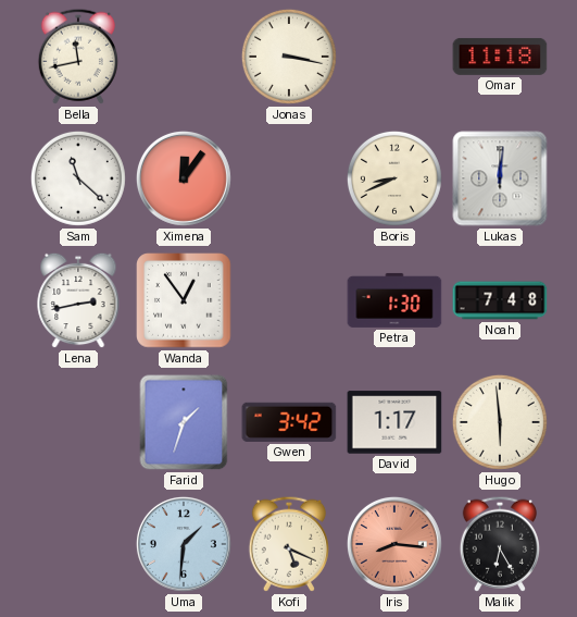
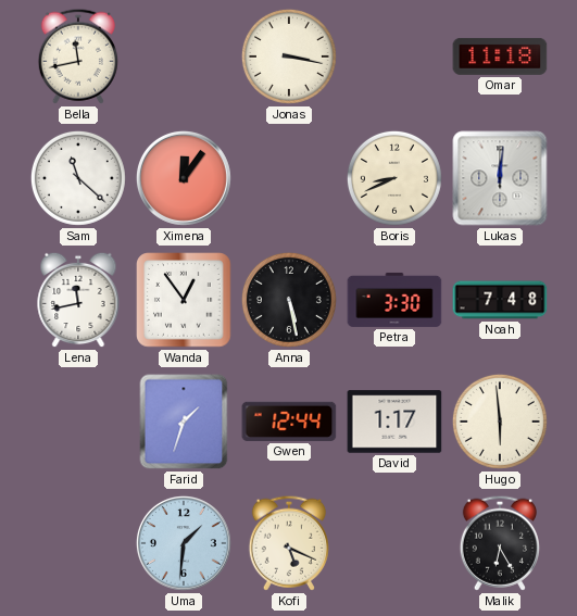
Lena: 2:43 -> 11:43
Anna: none -> 5:28
Petra: 1:30 -> 3:30
Gwen: 3:42 -> 12:44
Iris: 8:16 -> none
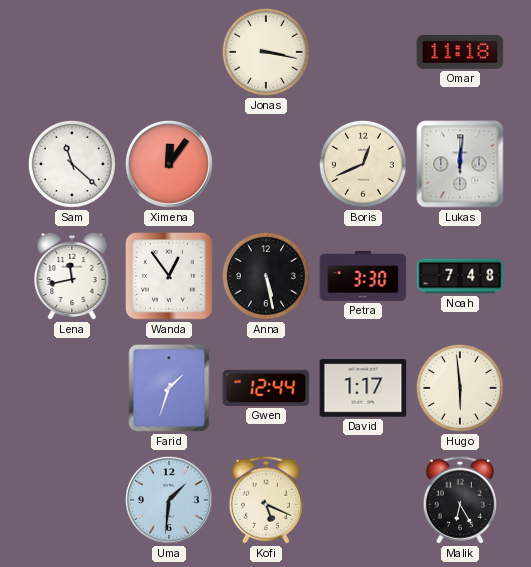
Bella: 11:43 -> none
Boris: 8:41 -> 12:41
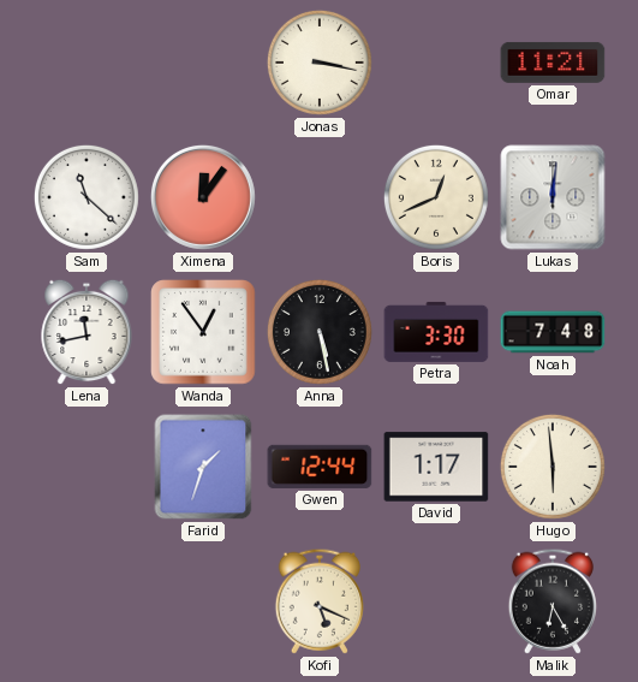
Omar: 11:18 -> 11:21
Uma: 1:31 -> none
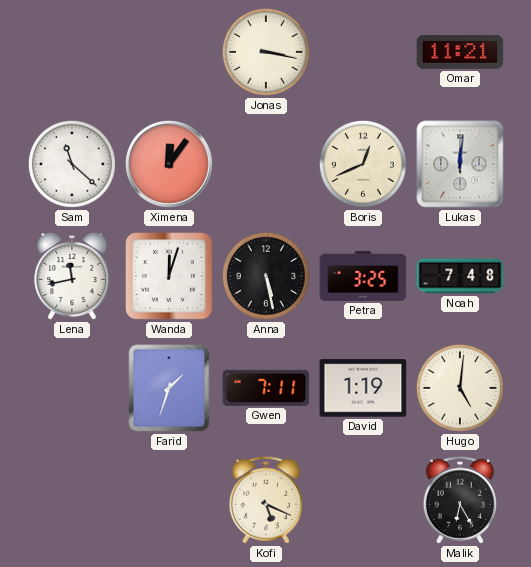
Wanda: 12:54 -> 12:03
Petra: 3:30 -> 3:25
Gwen: 12:44 -> 7:11
David: 1:17 -> 1:19
Hugo: 5:59 -> 5:01
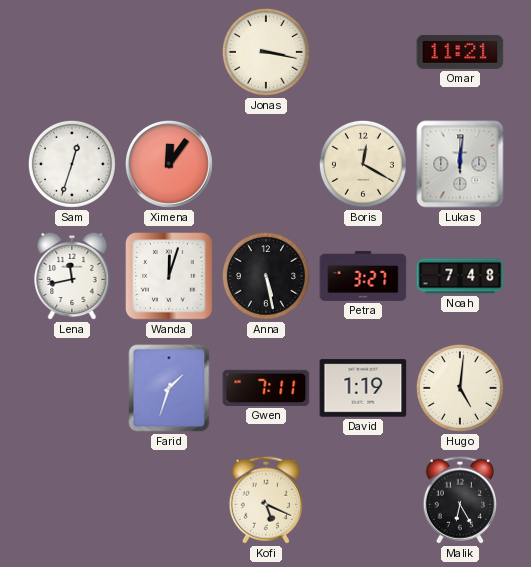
Sam: 11:22 -> 12:33
Boris: 12:41 -> 12:20
Petra: 3:25 -> 3:27
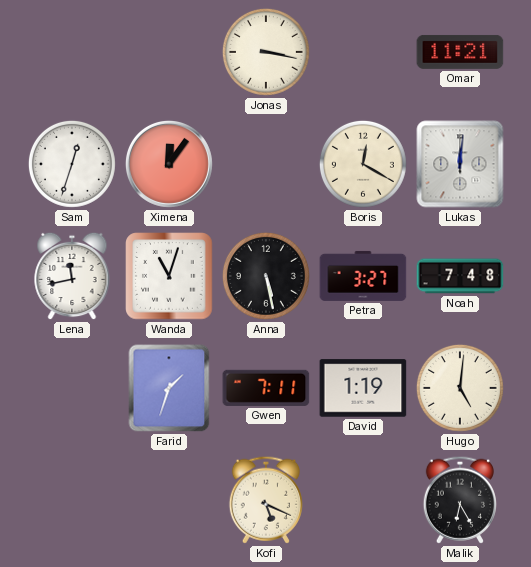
Wanda: 12:03 -> 11:03
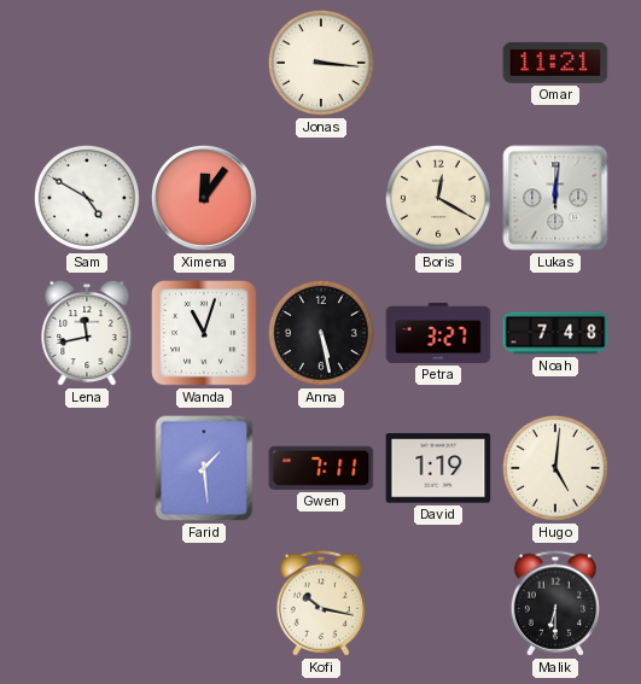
Jonas: 3:17 -> 3:16
Sam: 12:33 -> 4:50
Farid: 1:33 -> 1:29
Kofi: 5:19 -> 10:17
Malik: 6:25 -> 6:30
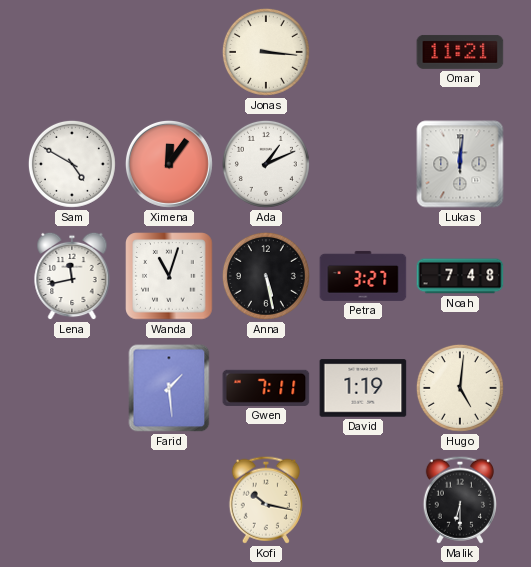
Ada: none -> 1:11
Boris: 12:20 -> none
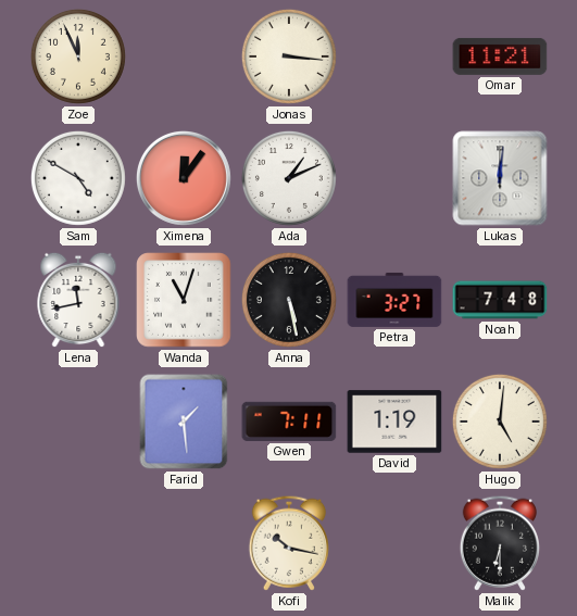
Zoe: none -> 11:56
